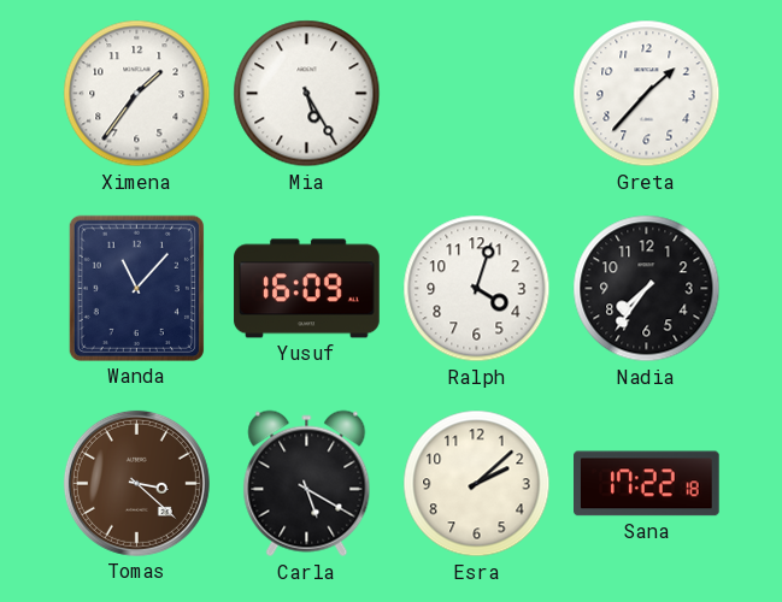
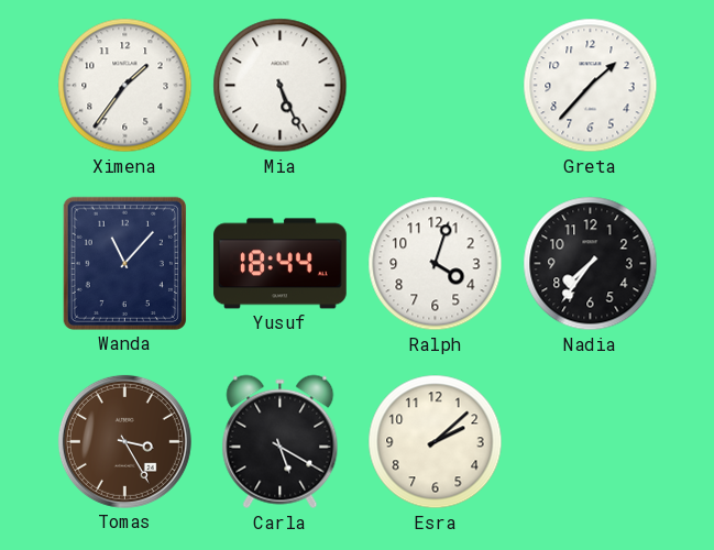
Mia: 5:25 -> 5:26
Yusuf: 16:09 -> 18:44
Tomas: 3:22 -> 3:25
Sana: 17:22 -> none
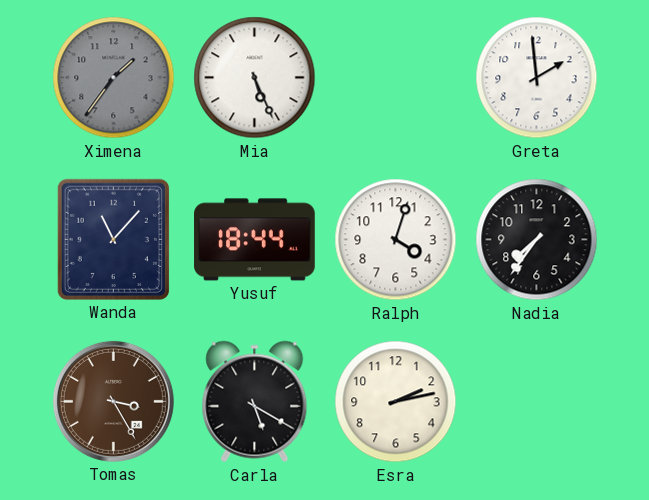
Ximena dial: white -> grey
Greta: 1:37 -> 1:59
Esra: 2:08 -> 2:13
